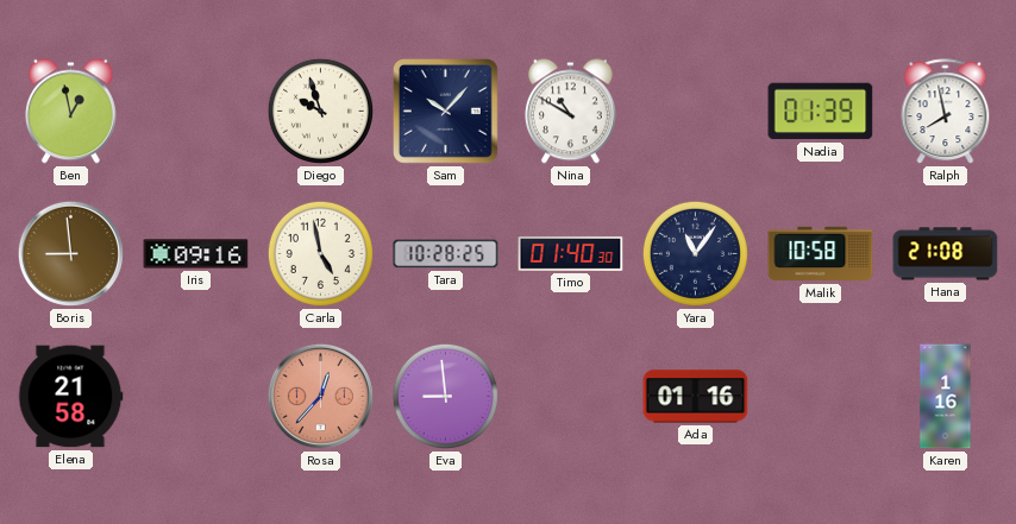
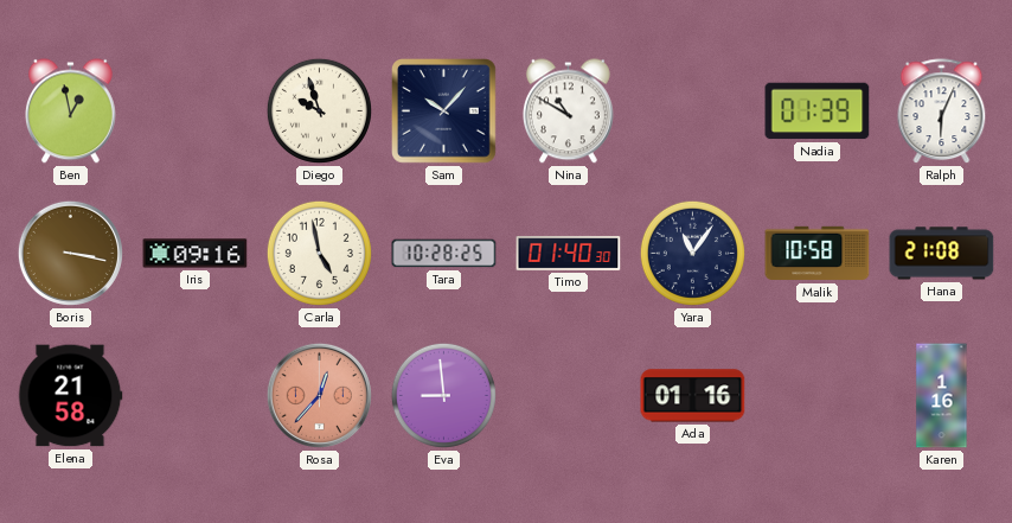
Ralph: 7:58 -> 6:04
Boris: 8:59 -> 3:17
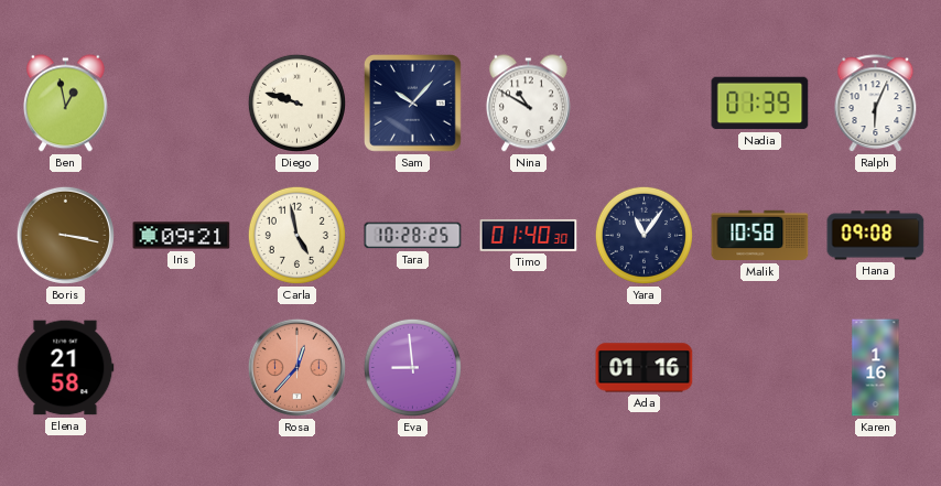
Diego: 9:57 -> 9:48
Iris: 09:16 -> 09:21
Hana: 21:08 -> 09:08
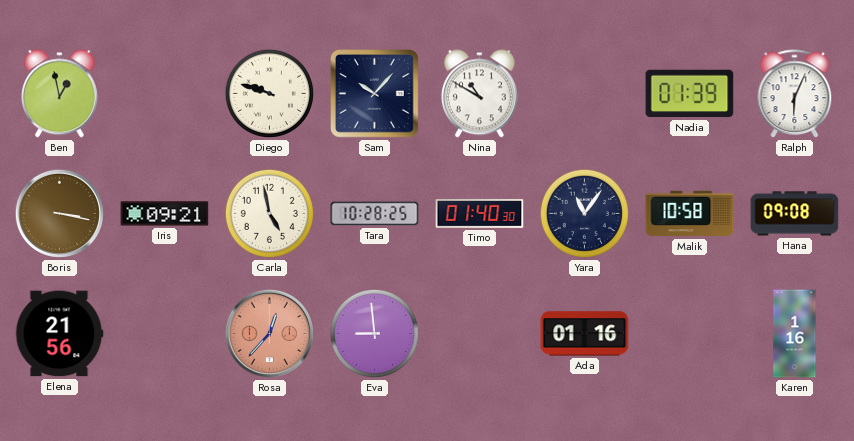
Elena: 21:58 -> 21:56
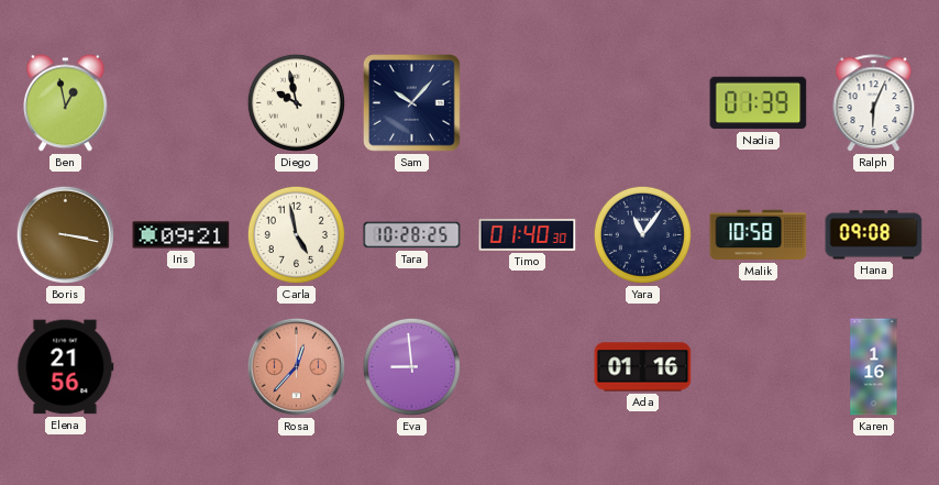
Diego: 9:48 -> 9:58
Nina: 10:50 -> none
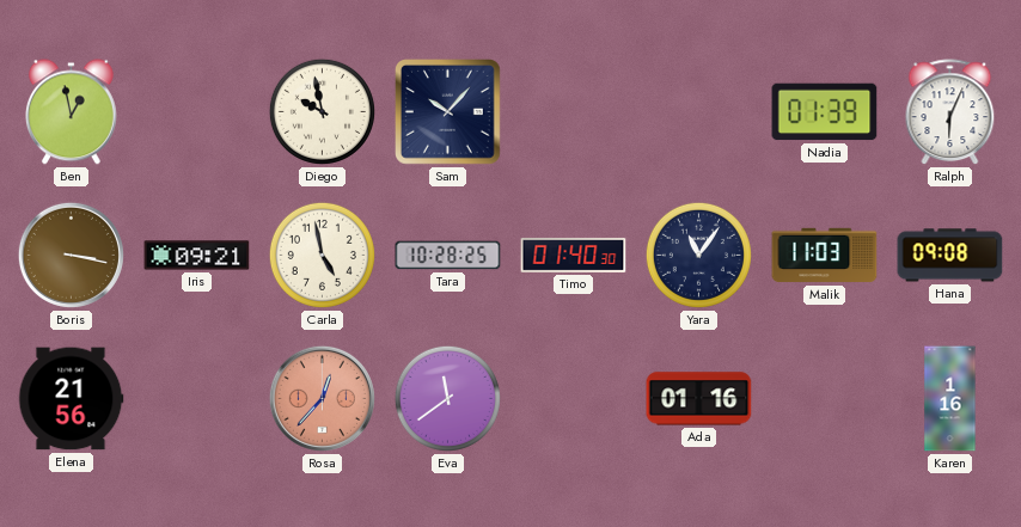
Malik: 10:58 -> 11:03
Eva: 8:59 -> 11:39
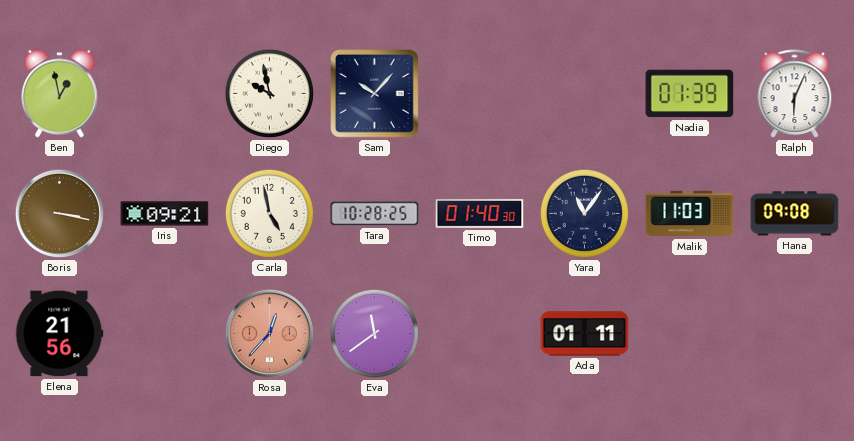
Ada: 01:16 -> 01:11
Karen: 1:16 -> none
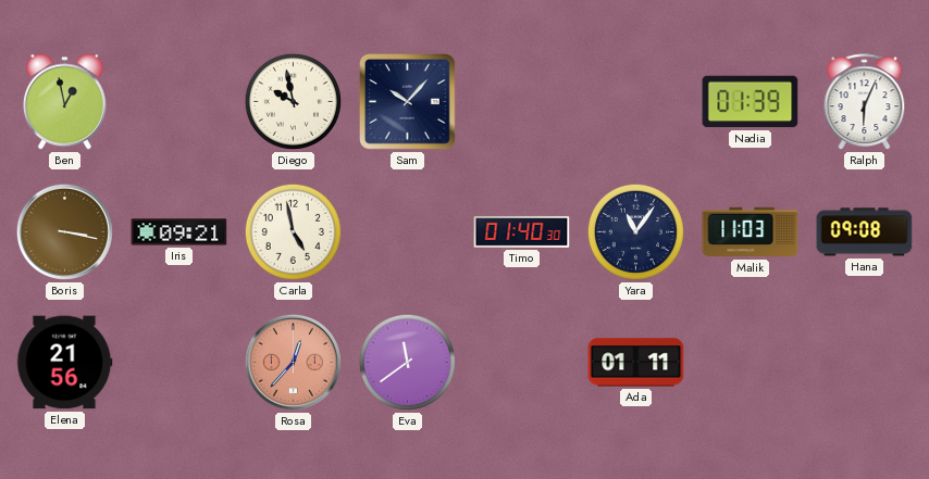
Tara: 10:28 -> none
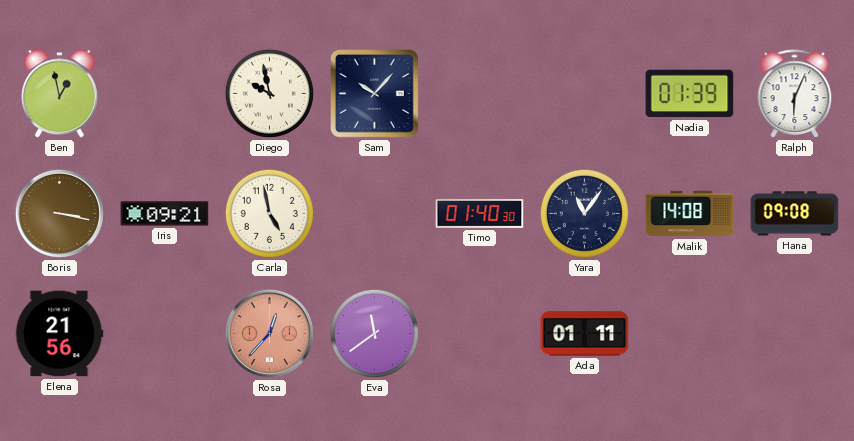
Malik: 11:03 -> 14:08
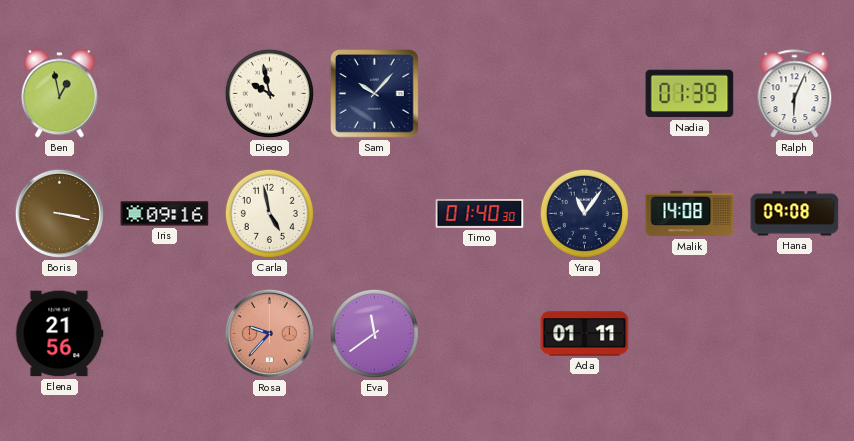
Iris: 09:21 -> 09:16
Rosa: 12:37 -> 9:37
